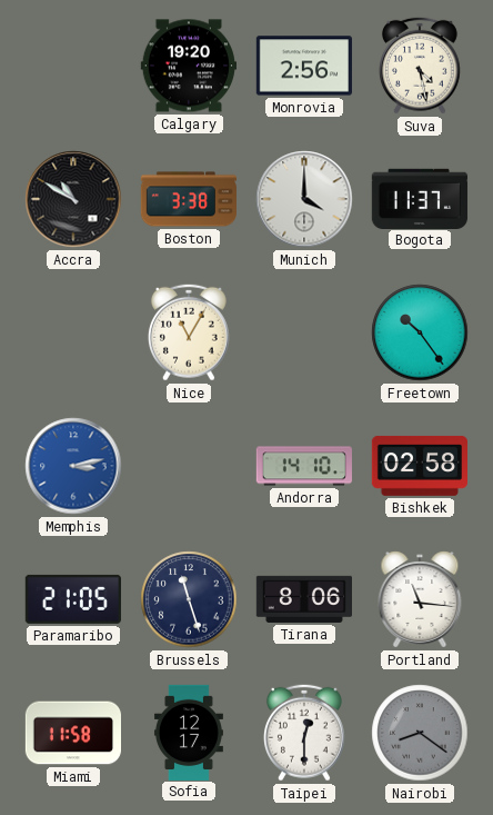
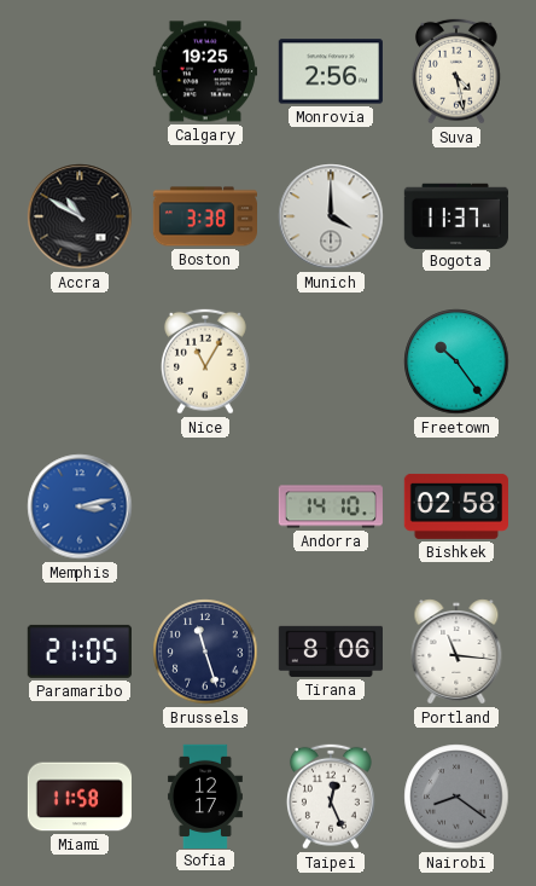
Calgary: 19:20 -> 19:25
Taipei: 12:30 -> 12:26
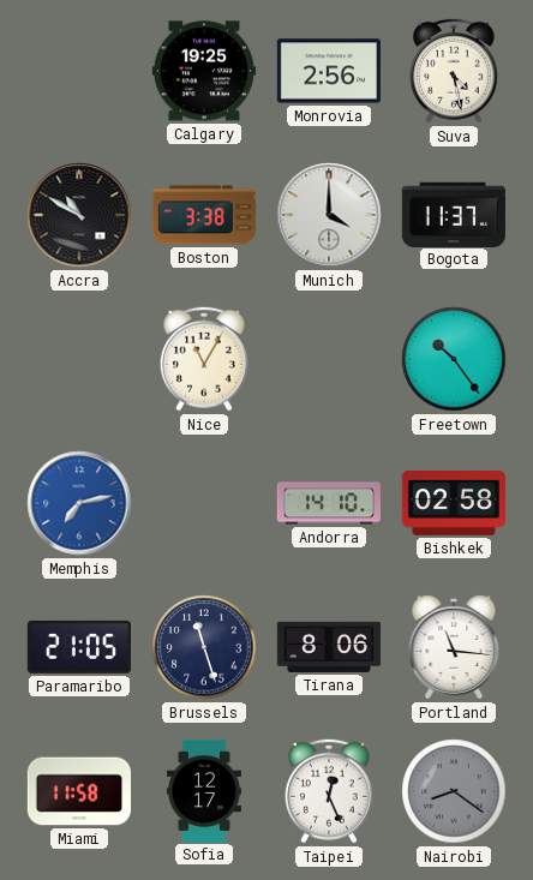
Memphis: 3:13 -> 7:13
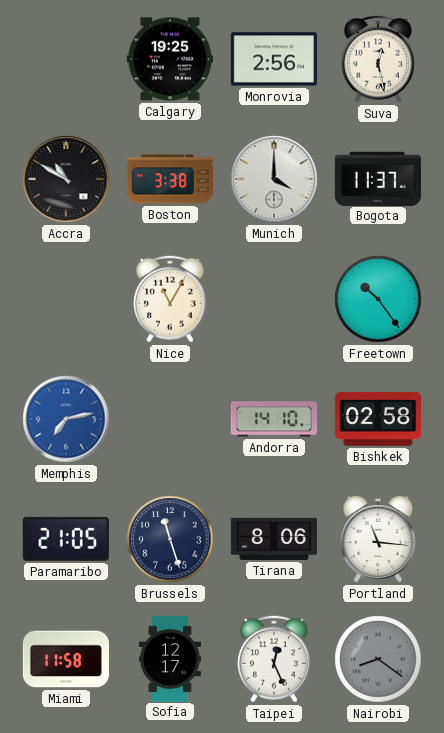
Suva: 4:28 -> 12:28
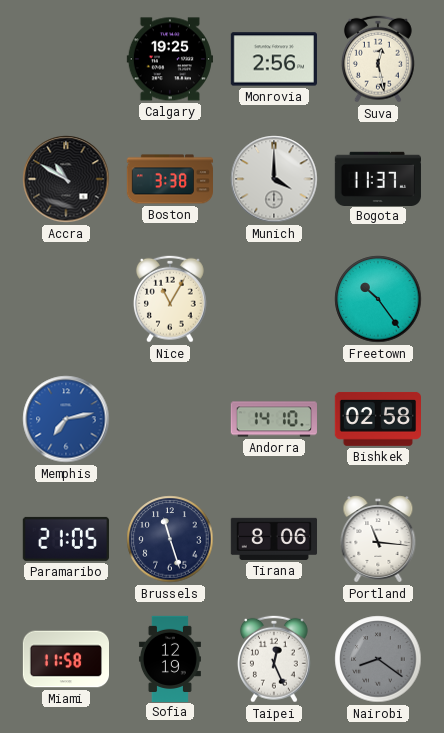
Sofia: 12:17 -> 12:19
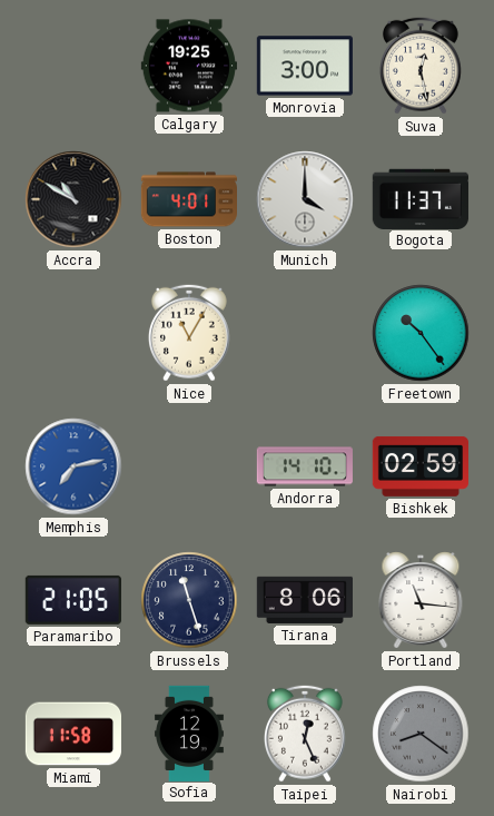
Monrovia: 2:56 -> 3:00
Boston: 3:38 -> 4:01
Bishkek: 02:58 -> 02:59
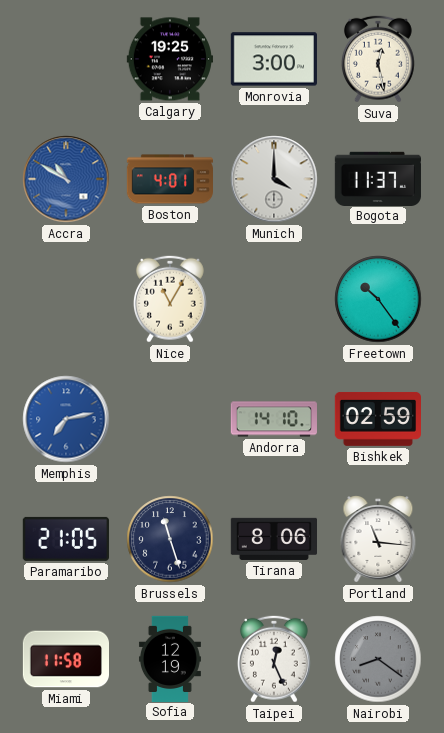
Accra dial: black -> blue
